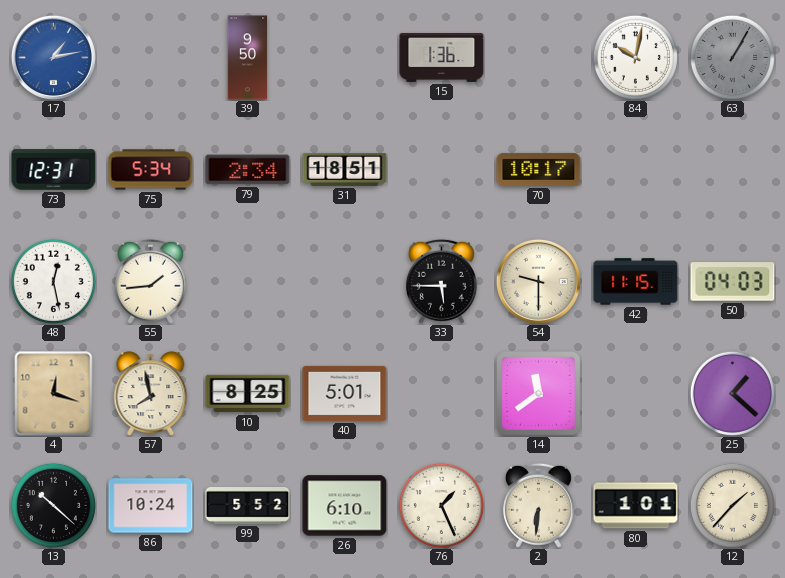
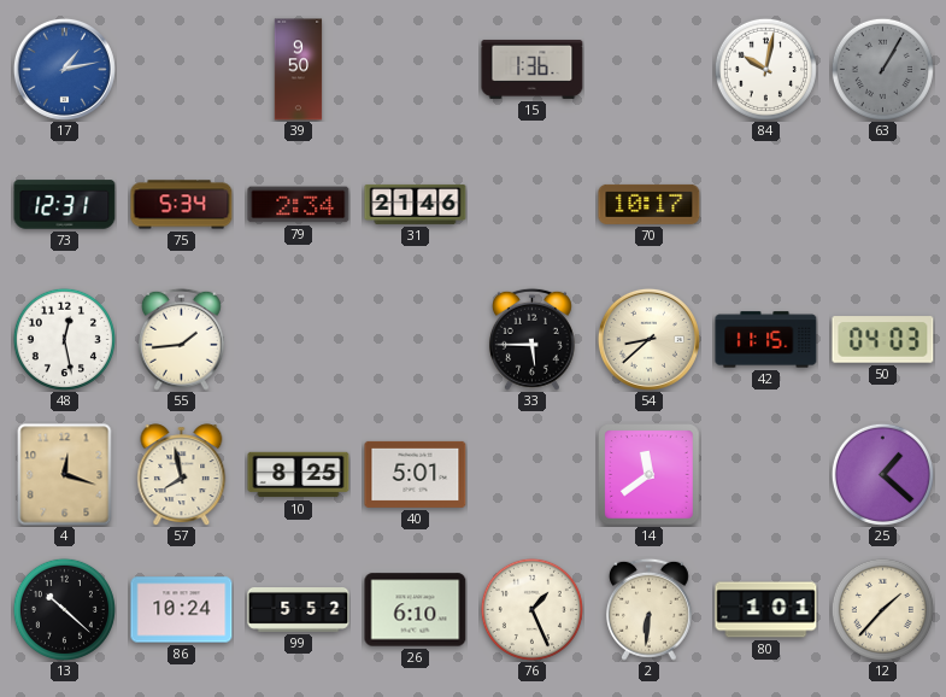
31: 18:51 -> 21:46
54: 9:30 -> 8:38
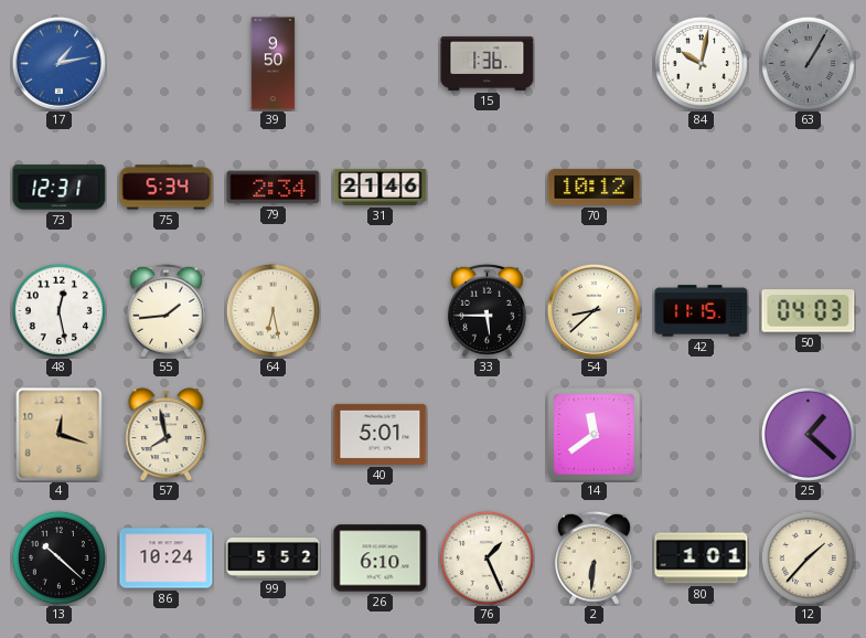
70: 10:17 -> 10:12
64: none -> 6:28
10: 8:25 -> none
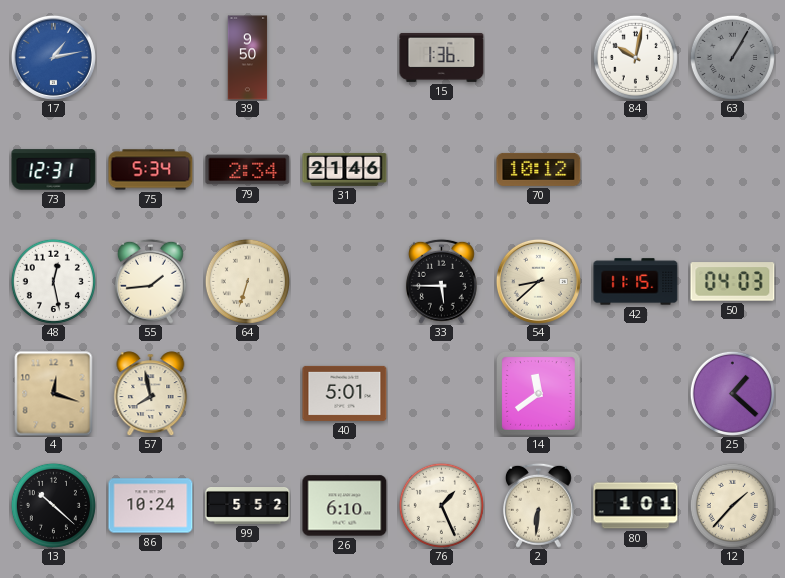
64: 6:28 -> 6:33
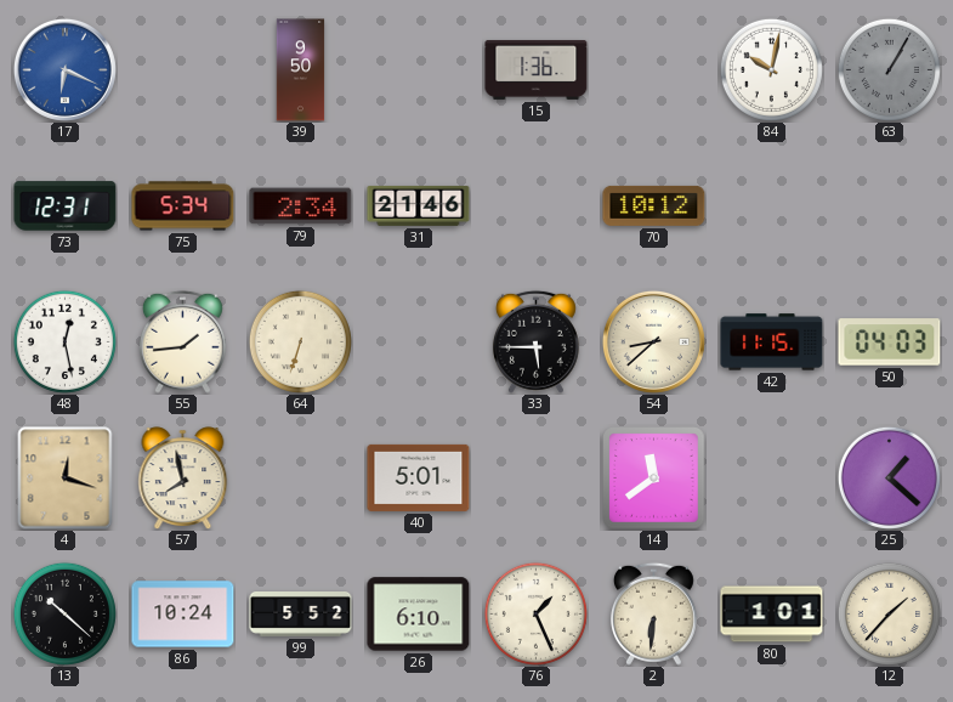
17: 1:13 -> 6:19
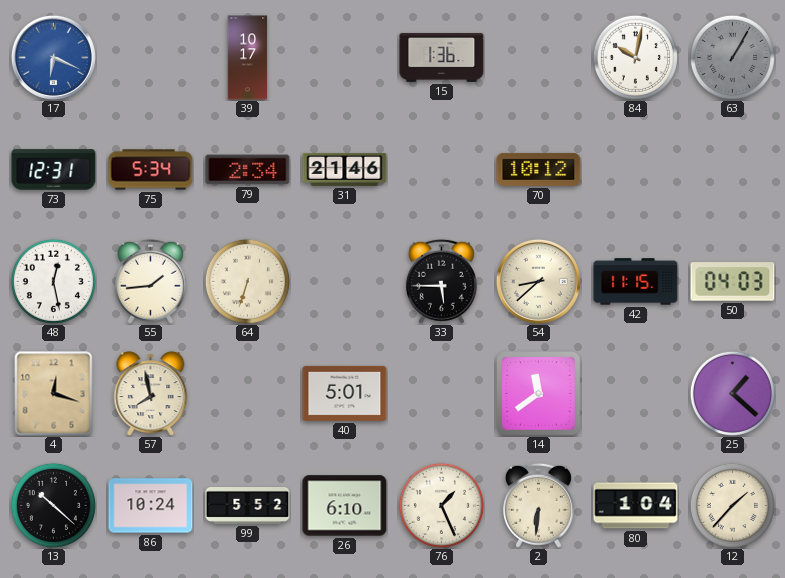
39: 9:50 -> 10:17
80: 1:01 -> 1:04
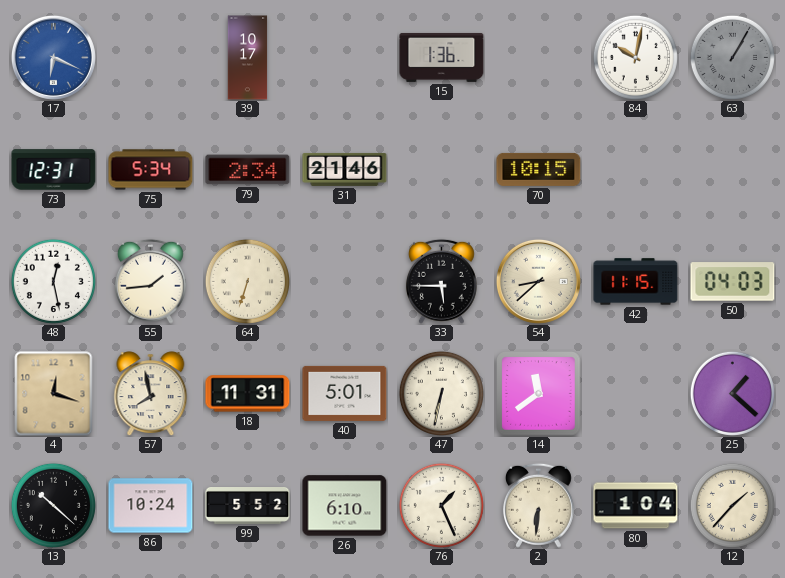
70: 10:12 -> 10:15
18: none -> 11:31
47: none -> 6:32
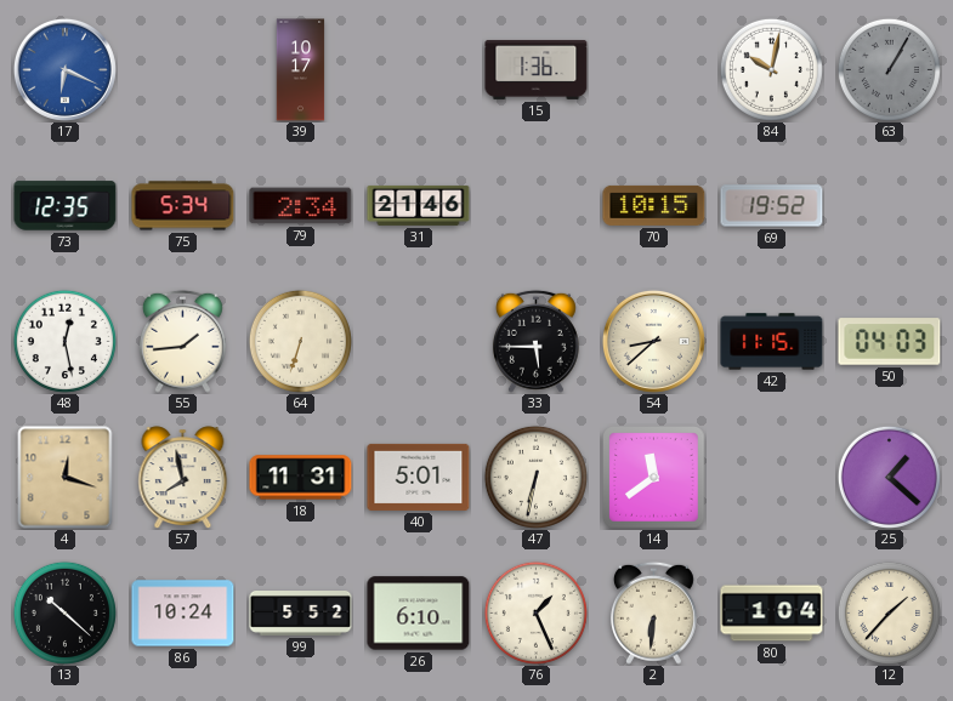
73: 12:31 -> 12:35
69: none -> 19:52
